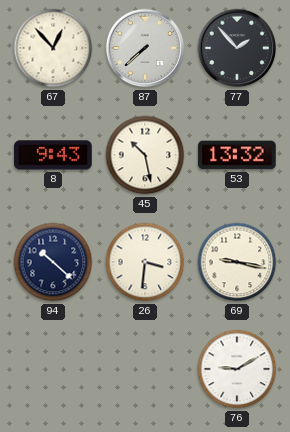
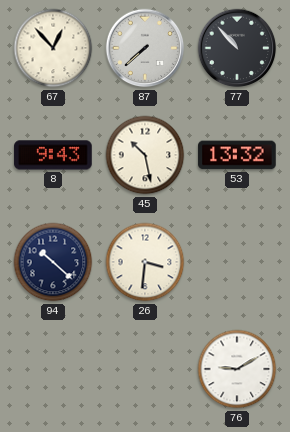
77: 1:53 -> 10:53
69: 9:17 -> none
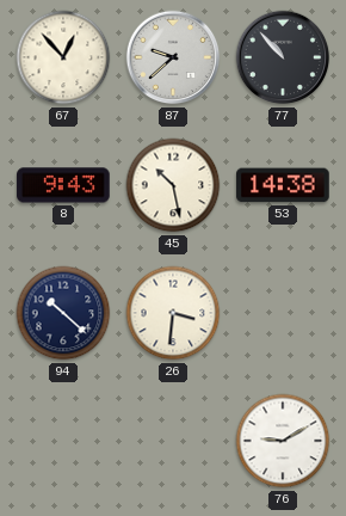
87: 7:38 -> 9:38
53: 13:32 -> 14:38
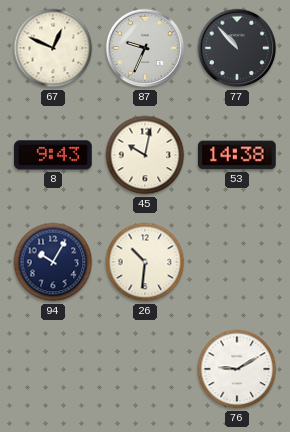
67: 12:53 -> 12:49
87: 9:38 -> 9:34
45: 10:28 -> 10:02
94: 10:22 -> 10:05
26: 3:31 -> 10:31
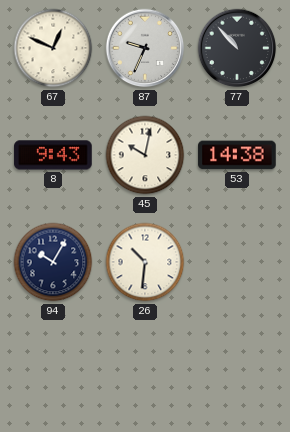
76: 9:10 -> none
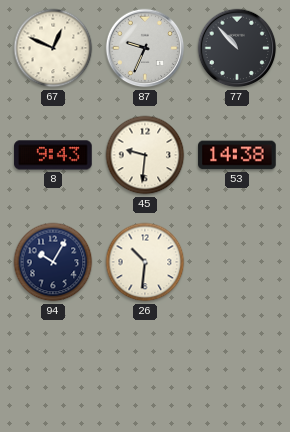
45: 10:02 -> 9:31
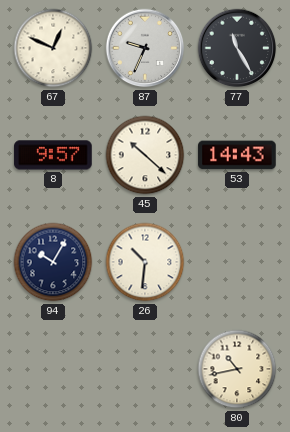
77: 10:53 -> 11:25
8: 9:43 -> 9:57
45: 9:31 -> 10:22
53: 14:38 -> 14:43
80: none -> 10:43
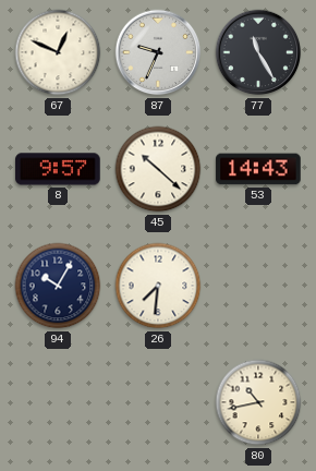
26: 10:31 -> 7:31
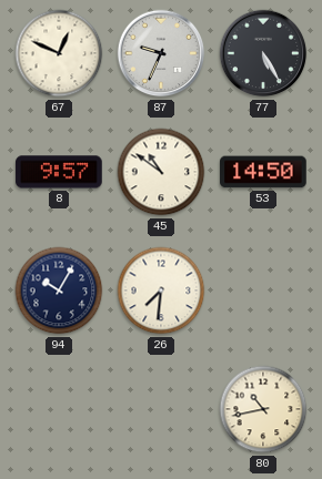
77: 11:25 -> 5:25
45: 10:22 -> 10:51
53: 14:43 -> 14:50
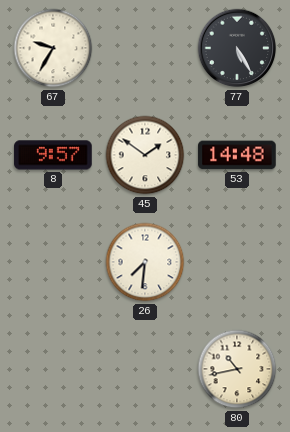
67: 12:49 -> 9:35
87: 9:34 -> none
45: 10:51 -> 1:51
53: 14:50 -> 14:48
94: 10:05 -> none
